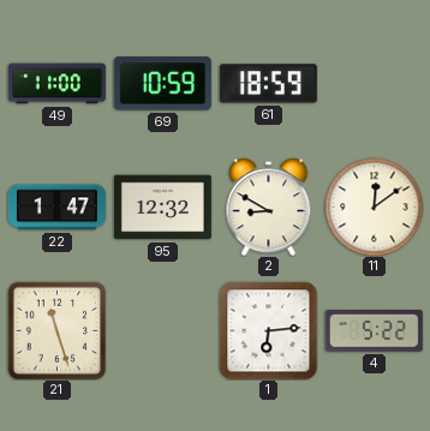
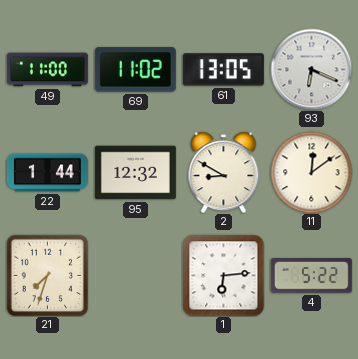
69: 10:59 -> 11:02
61: 18:59 -> 13:05
93: none -> 6:19
22: 1:47 -> 1:44
21: 11:27 -> 7:33
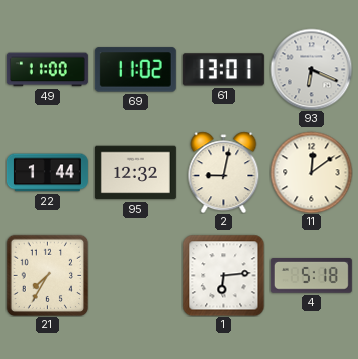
61: 13:05 -> 13:01
2: 8:50 -> 9:02
21: 7:33 -> 7:35
4: 5:22 -> 5:18
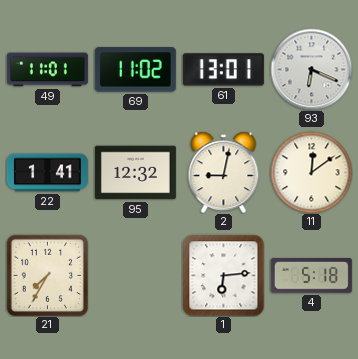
49: 11:00 -> 11:01
22: 1:44 -> 1:41
